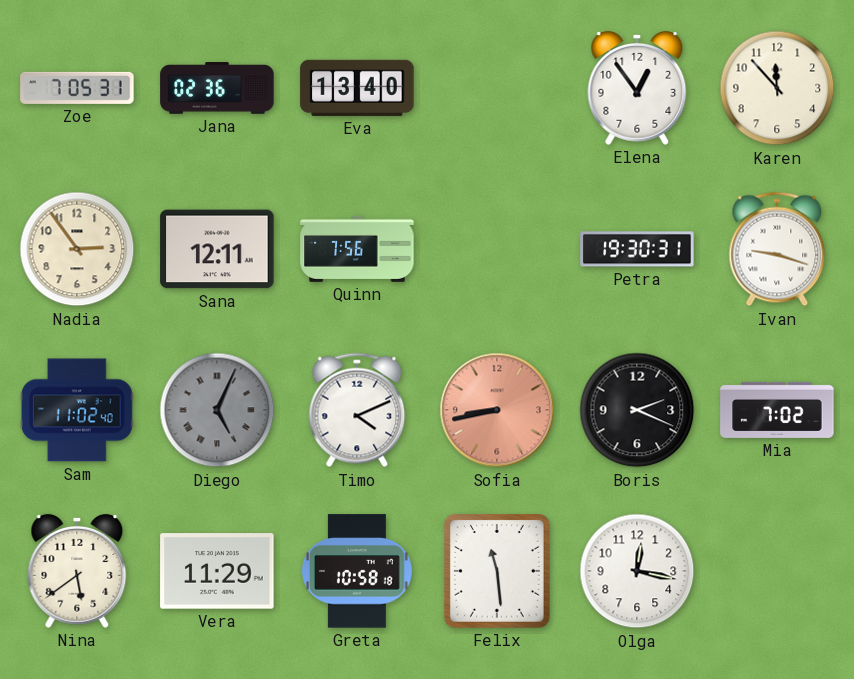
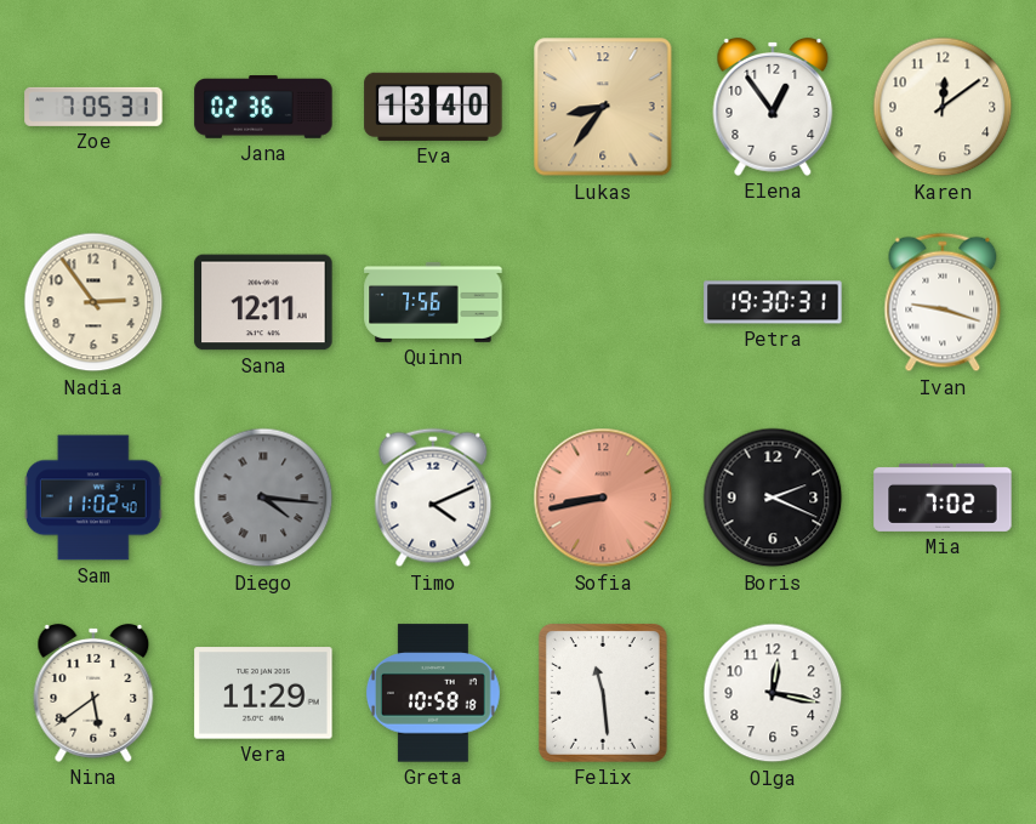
Lukas: none -> 8:36
Karen: 11:53 -> 12:09
Diego: 5:04 -> 4:16
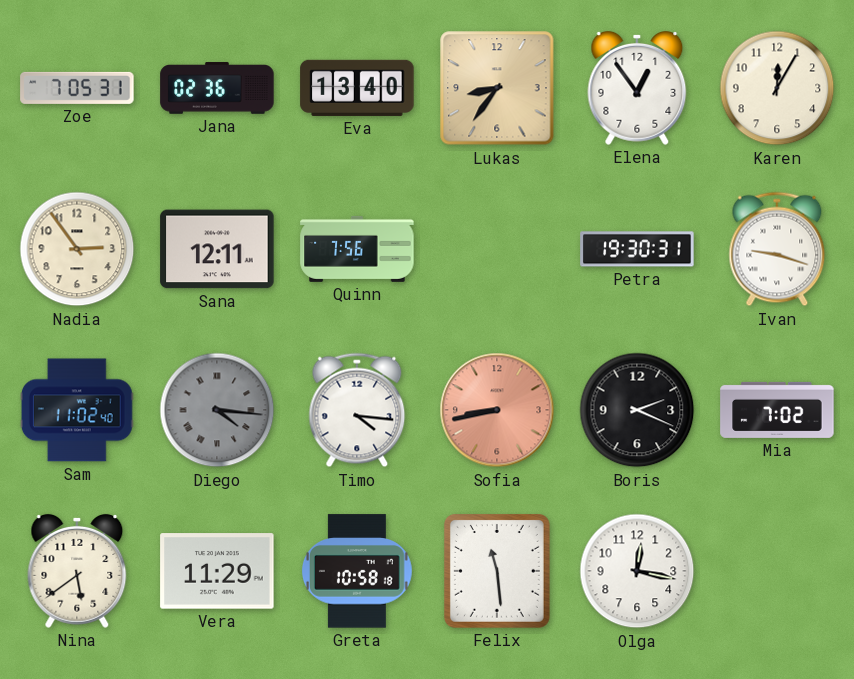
Karen: 12:09 -> 12:05
Timo: 4:11 -> 4:16
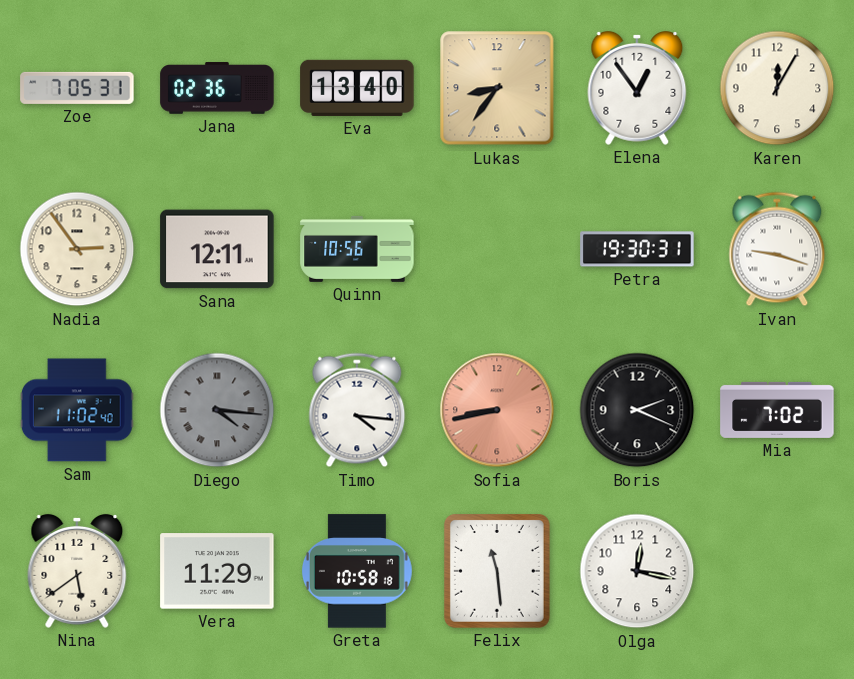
Quinn: 7:56 -> 10:56
